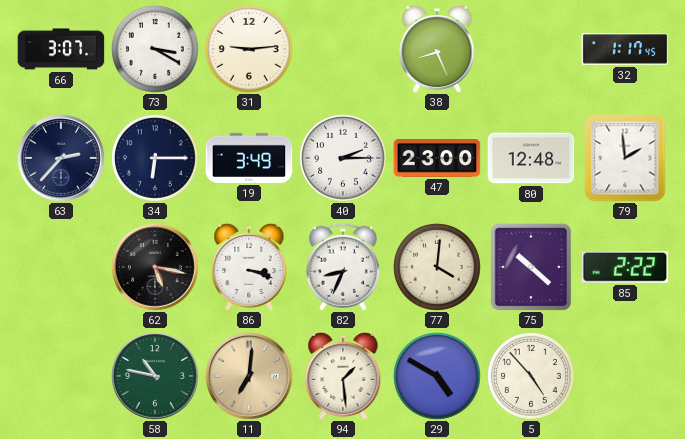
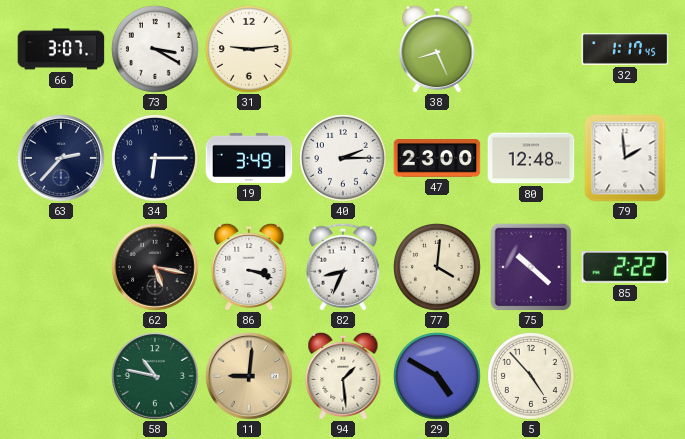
11: 7:01 -> 9:01
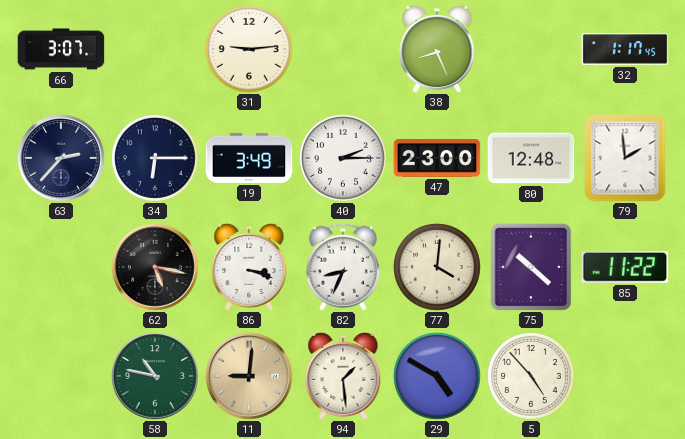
73: 3:20 -> none
85: 2:22 -> 11:22
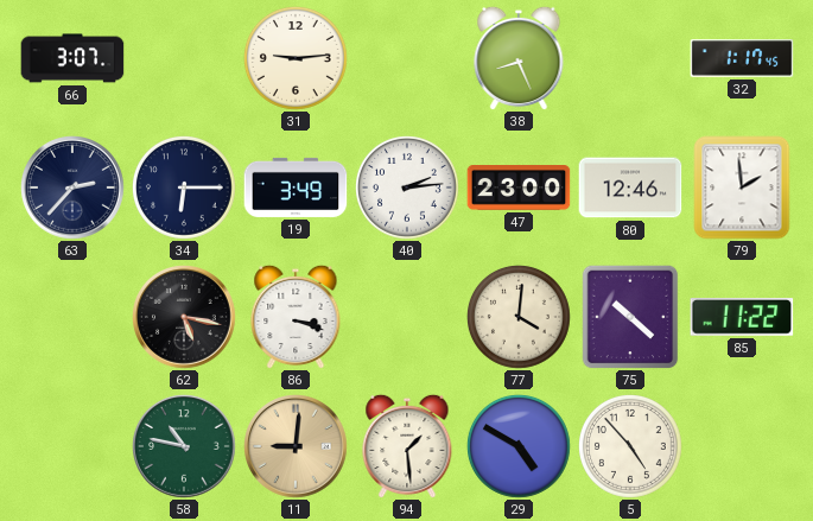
40: 2:15 -> 2:14
80: 12:48 -> 12:46
82: 8:34 -> none
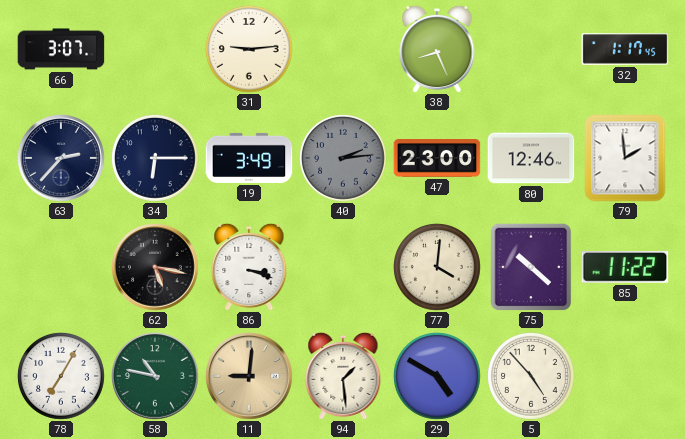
40 dial: white -> grey
78: none -> 7:05
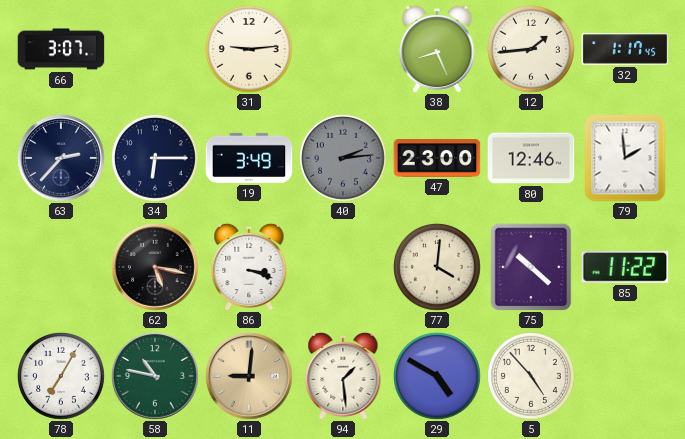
12: none -> 1:44
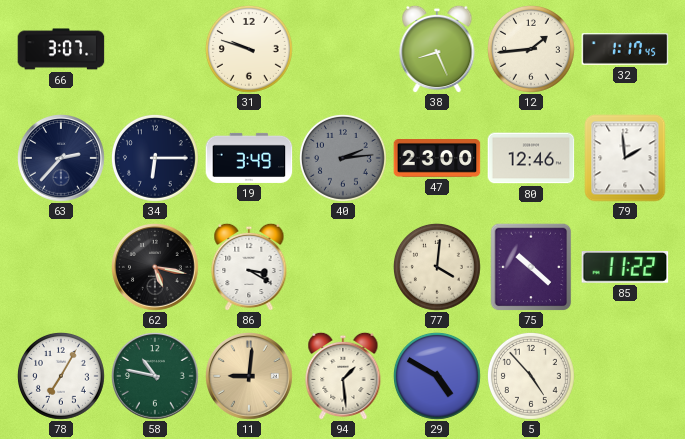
31: 9:14 -> 9:48
86: 3:18 -> 3:20
